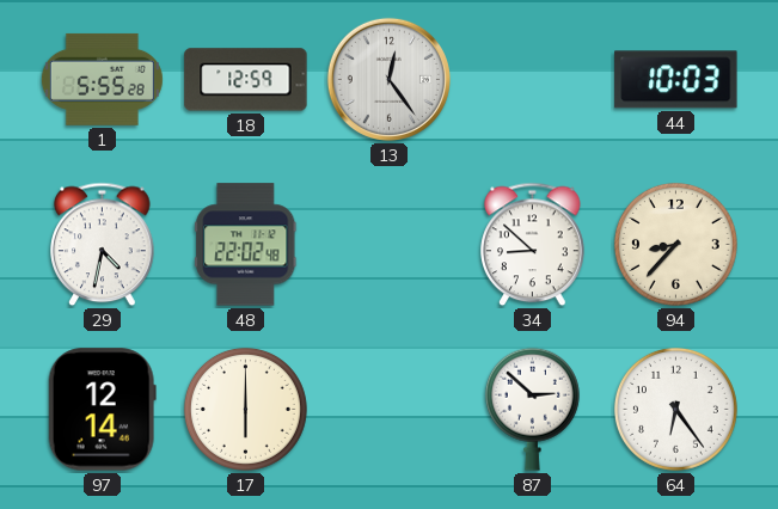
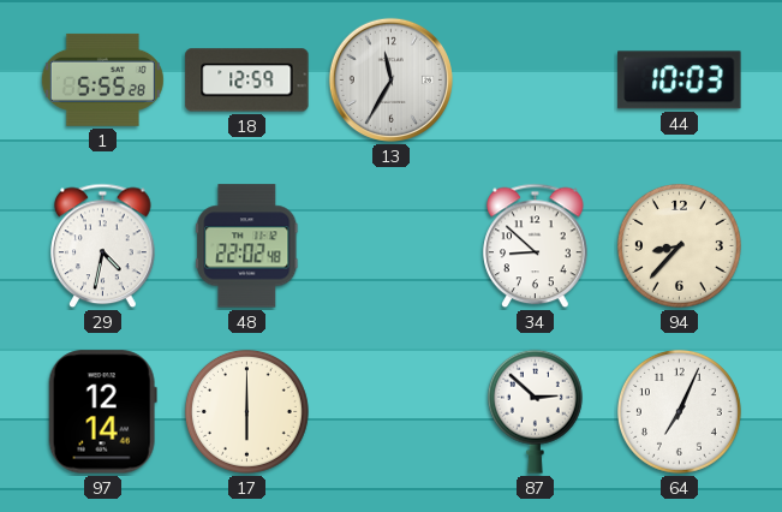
13: 12:24 -> 11:35
64: 6:24 -> 7:04
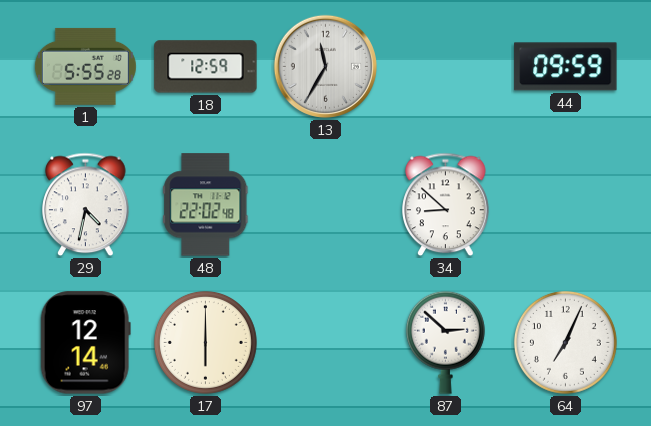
44: 10:03 -> 09:59
94: 8:37 -> none
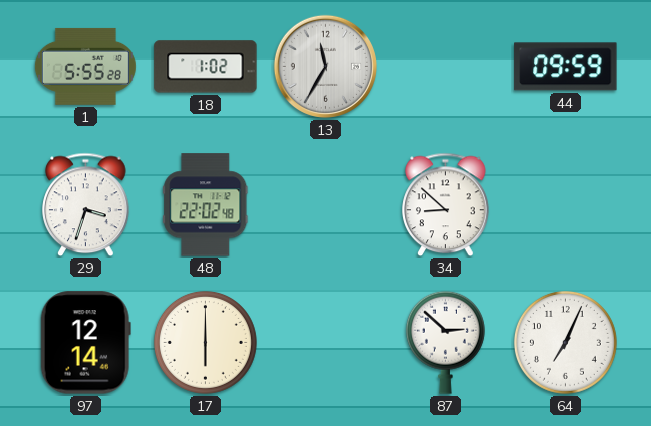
18: 12:59 -> 1:02
29: 4:32 -> 3:33
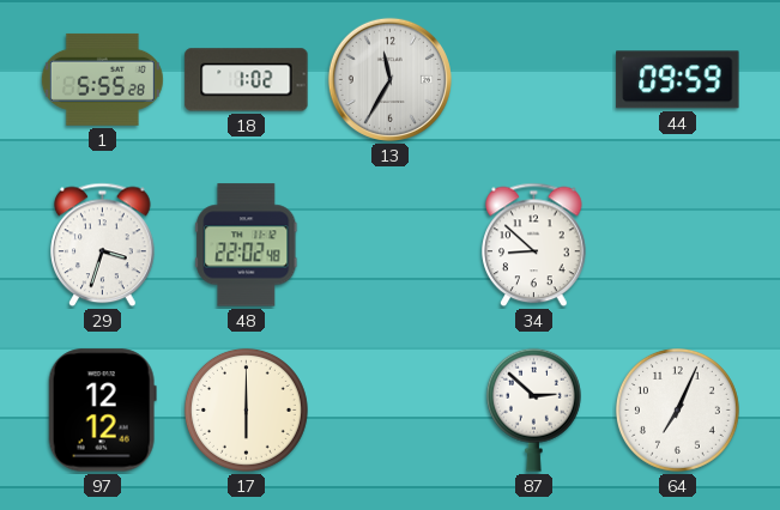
97: 12:14 -> 12:12
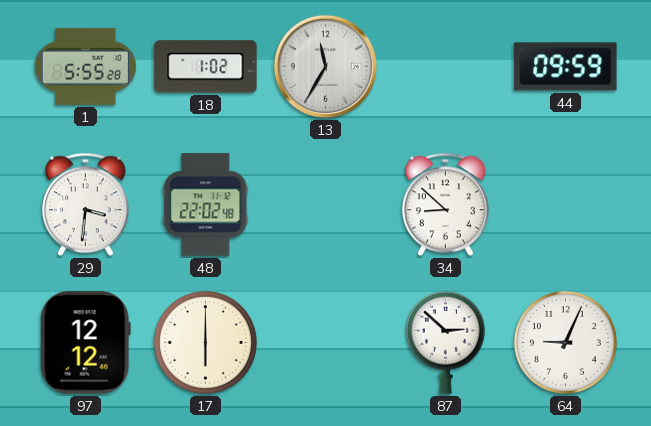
29: 3:33 -> 3:31
64: 7:04 -> 9:04
